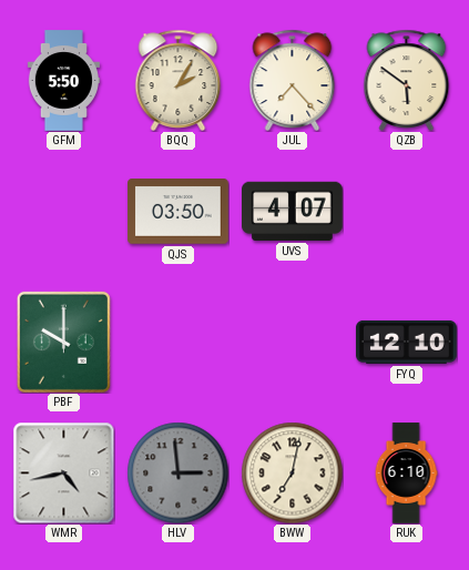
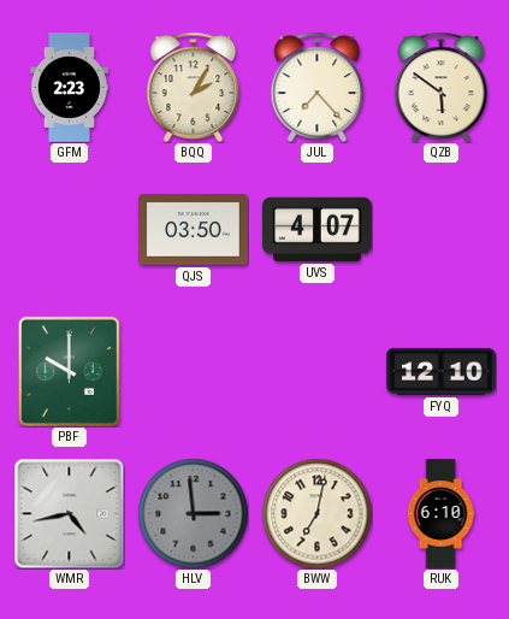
GFM: 5:50 -> 2:23
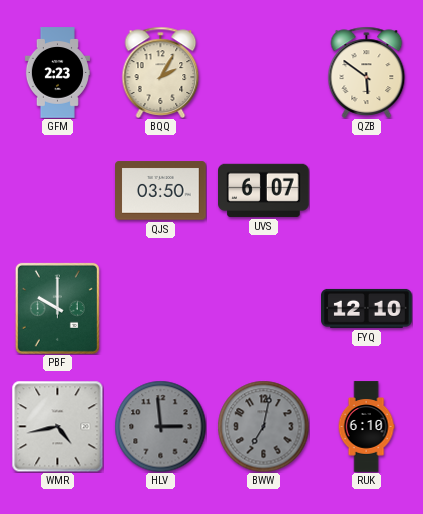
JUL: 7:23 -> none
UVS: 4:07 -> 6:07
BWW dial: cream -> grey
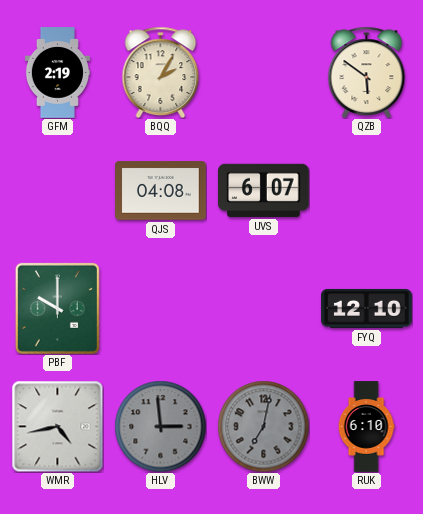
GFM: 2:23 -> 2:19
QJS: 03:50 -> 04:08
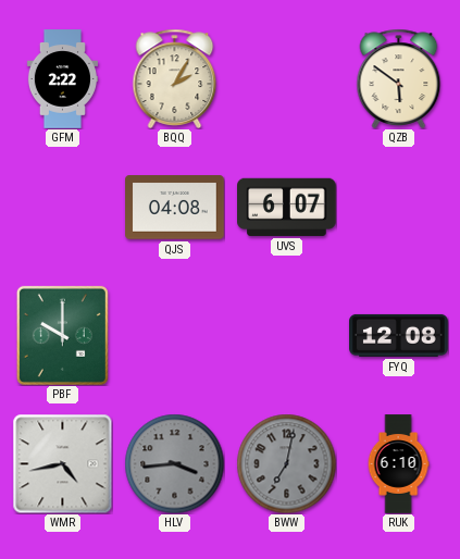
GFM: 2:19 -> 2:22
FYQ: 12:10 -> 12:08
HLV: 2:59 -> 3:44
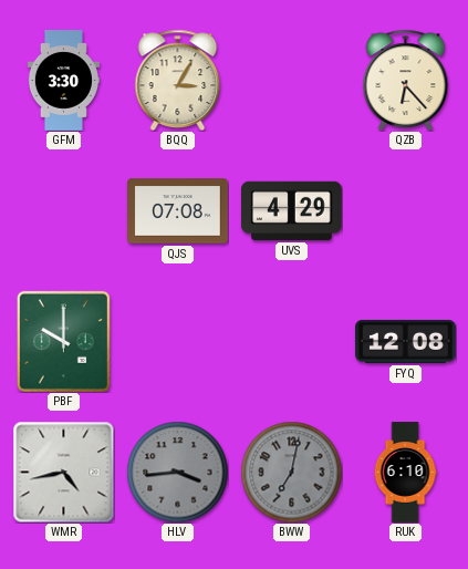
GFM: 2:22 -> 3:30
BQQ: 2:05 -> 3:05
QZB: 5:51 -> 6:23
QJS: 04:08 -> 07:08
UVS: 6:07 -> 4:29
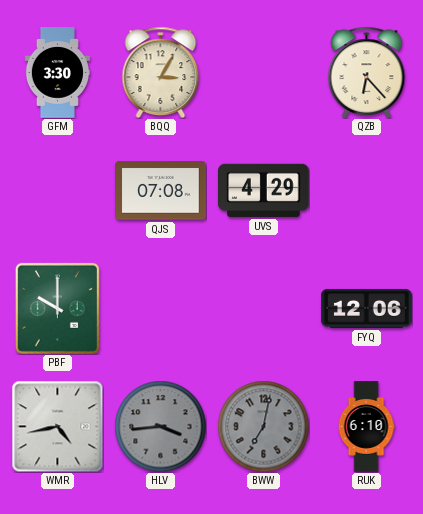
FYQ: 12:08 -> 12:06
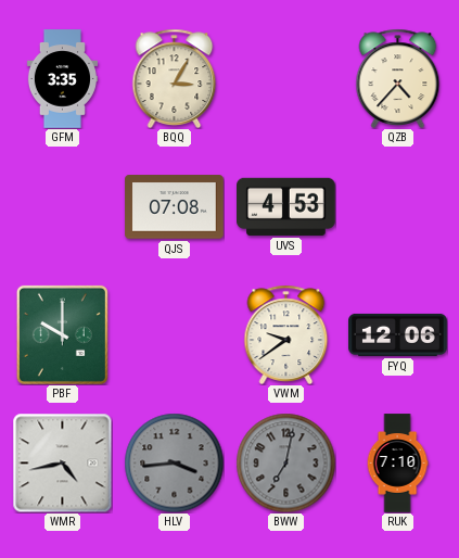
GFM: 3:30 -> 3:35
QZB: 6:23 -> 4:37
UVS: 4:29 -> 4:53
VWM: none -> 9:39
RUK: 6:10 -> 7:10
